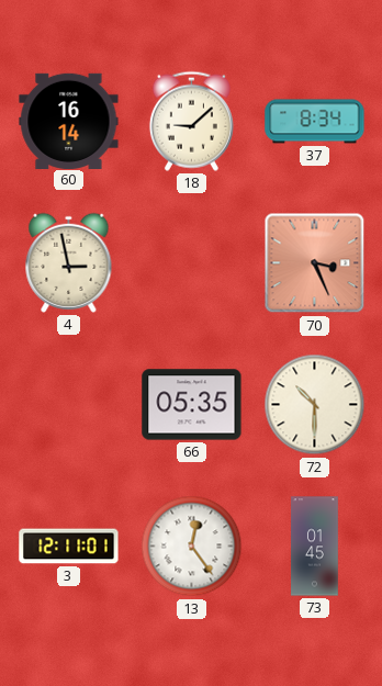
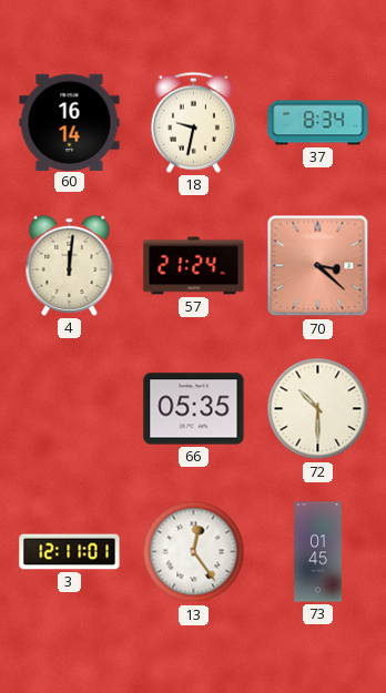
18: 9:08 -> 9:32
4: 2:58 -> 12:01
57: none -> 21:24
70: 3:26 -> 3:22
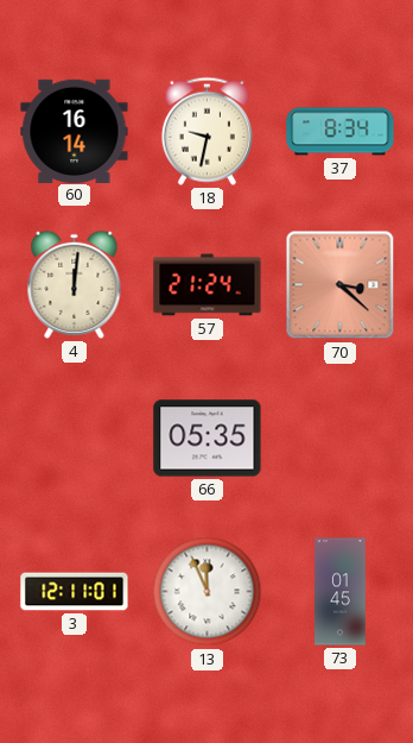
72: 10:30 -> none
13: 12:24 -> 11:56
